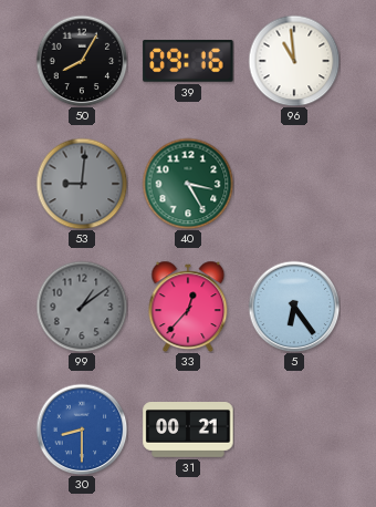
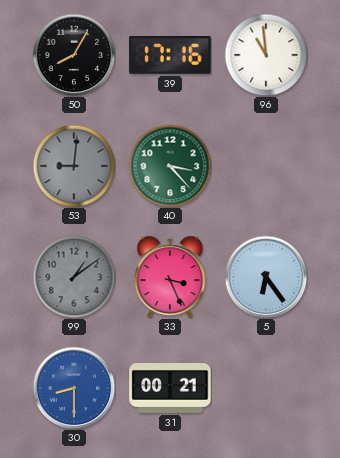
39: 09:16 -> 17:16
40: 3:25 -> 3:23
33: 12:37 -> 3:26
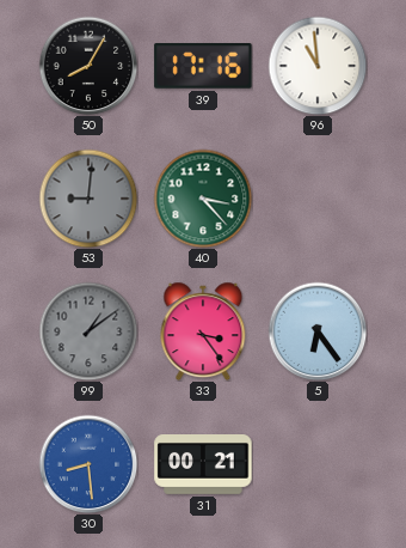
33: 3:26 -> 3:24
30: 8:30 -> 8:29
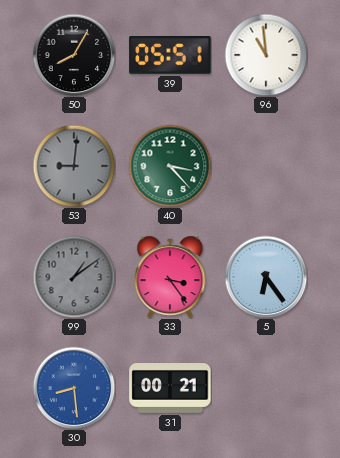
39: 17:16 -> 05:51
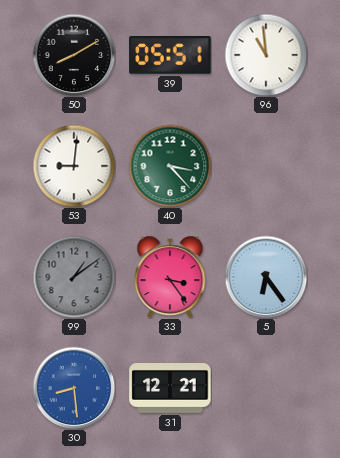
50: 8:05 -> 8:10
53 dial: grey -> white
31: 00:21 -> 12:21
